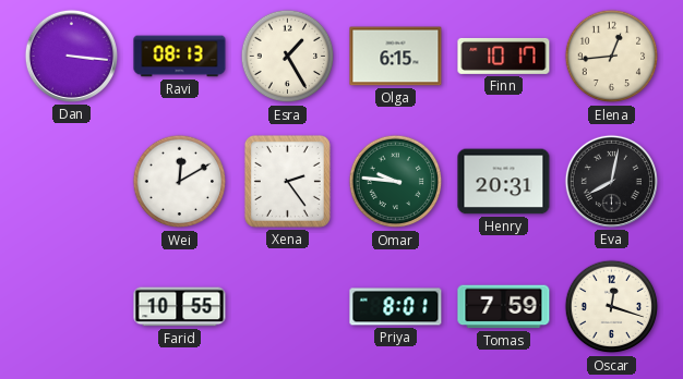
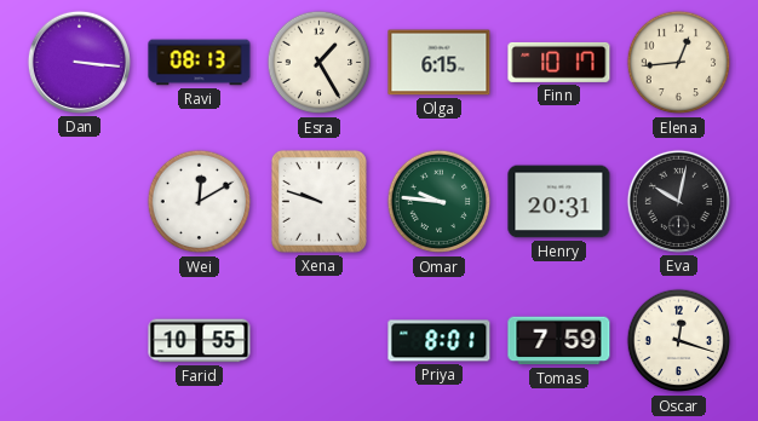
Xena: 2:24 -> 9:48
Eva: 8:02 -> 10:02
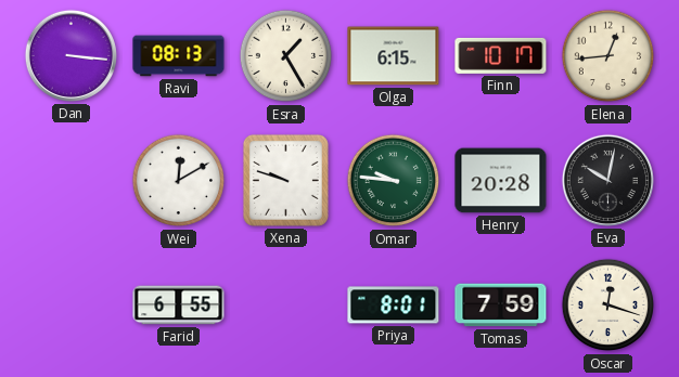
Henry: 20:31 -> 20:28
Farid: 10:55 -> 6:55
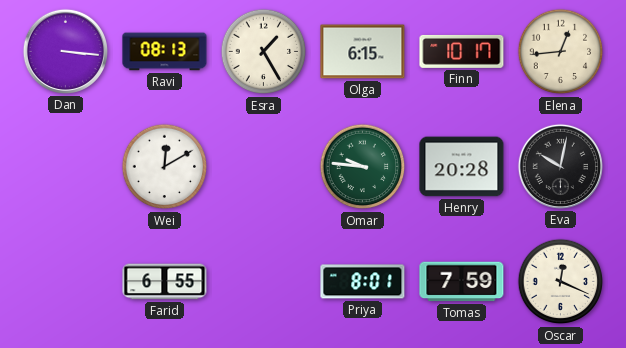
Xena: 9:48 -> none
Oscar: 12:18 -> 12:19
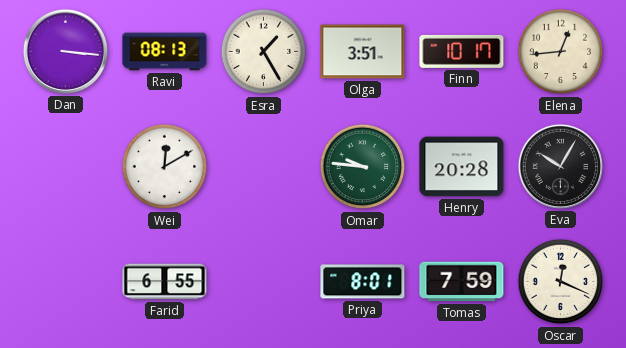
Olga: 6:15 -> 3:51
Eva: 10:02 -> 10:05
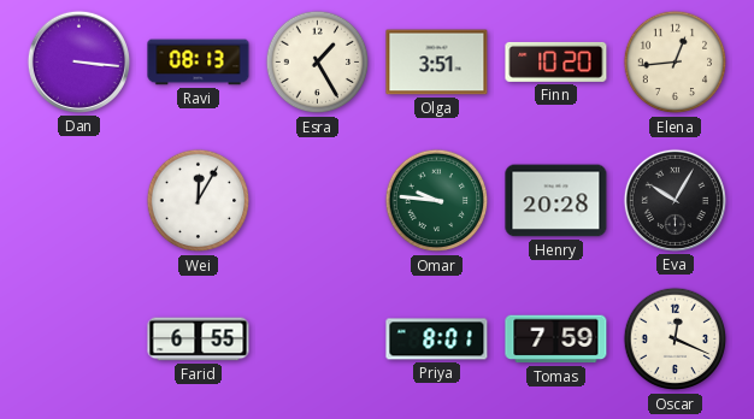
Finn: 10:17 -> 10:20
Wei: 12:10 -> 12:05
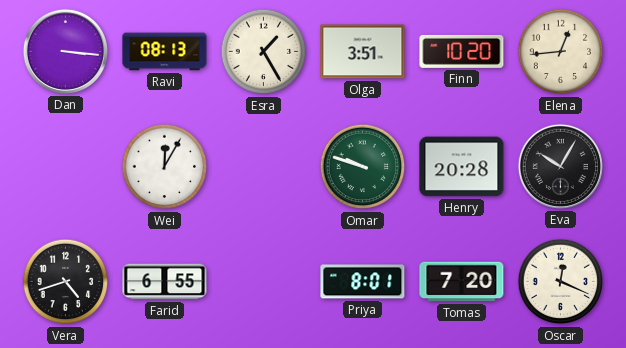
Omar: 9:46 -> 9:48
Vera: none -> 4:42
Tomas: 7:59 -> 7:20
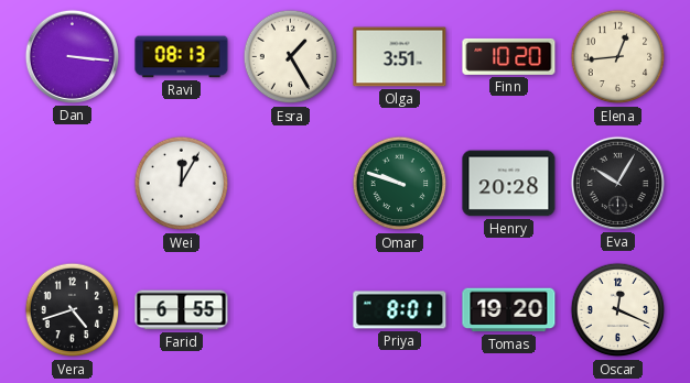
Tomas: 7:20 -> 19:20
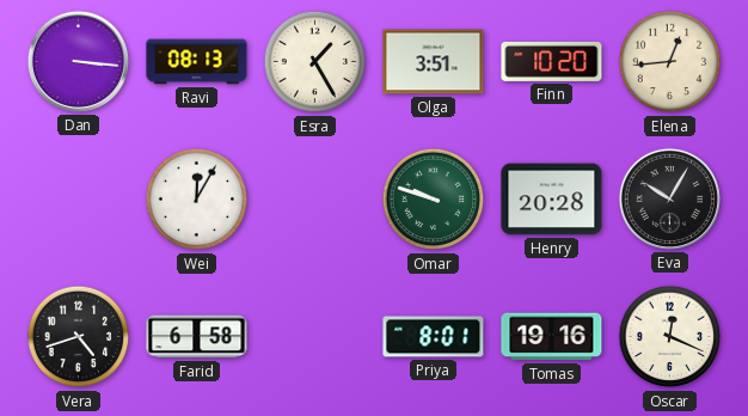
Farid: 6:55 -> 6:58
Tomas: 19:20 -> 19:16
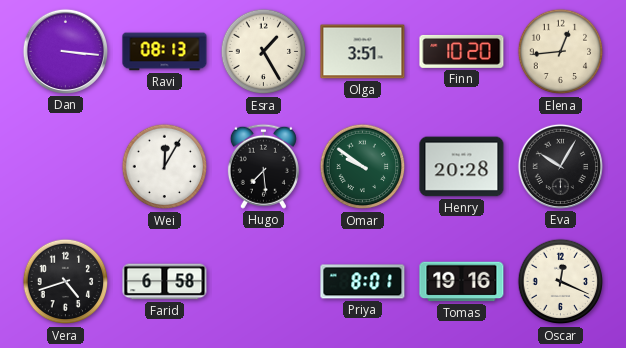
Hugo: none -> 7:29
Omar: 9:48 -> 9:51
